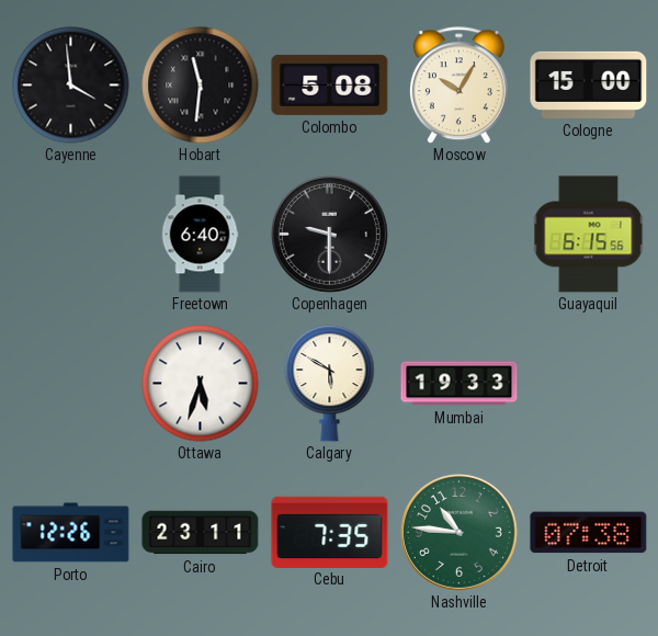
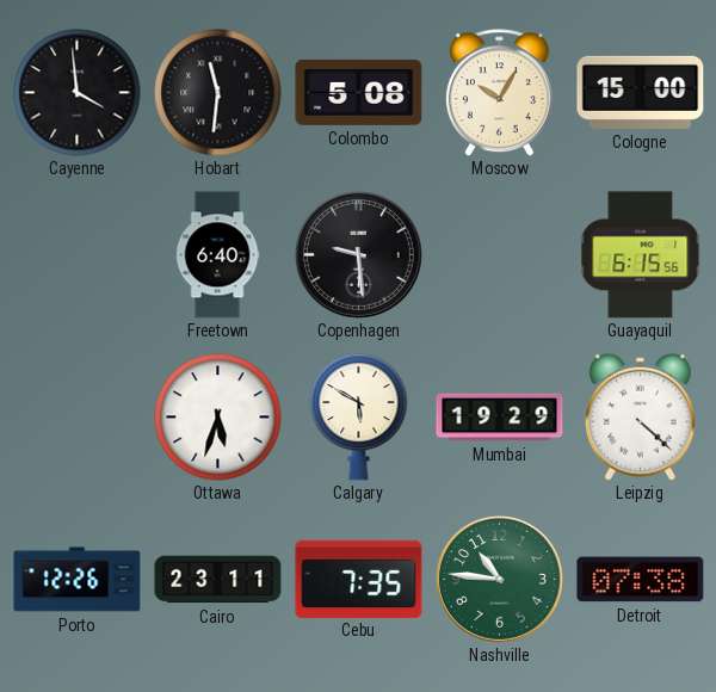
Copenhagen: 9:30 -> 9:29
Mumbai: 19:33 -> 19:29
Leipzig: none -> 4:22
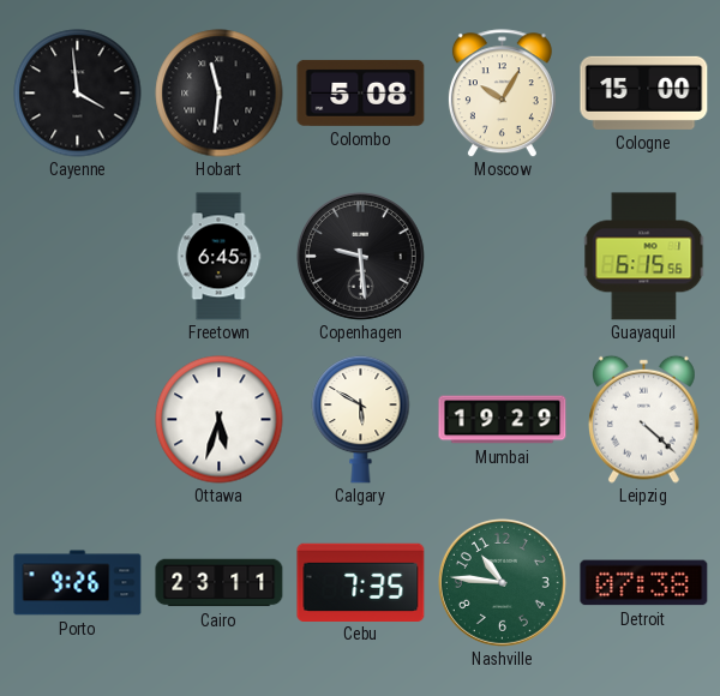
Freetown: 6:40 -> 6:45
Porto: 12:26 -> 9:26
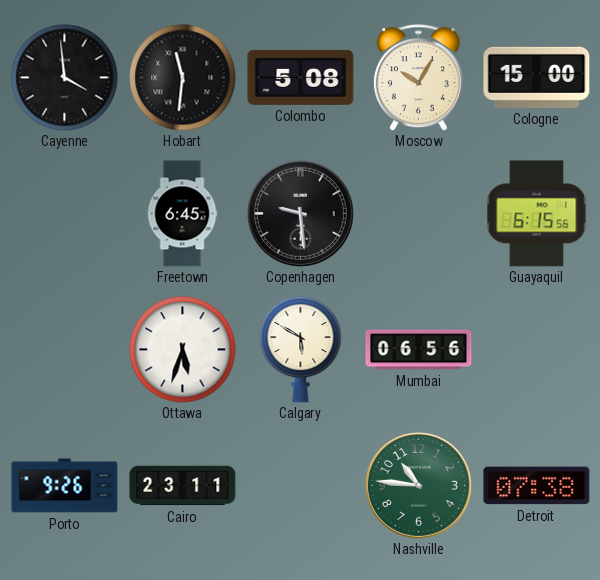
Mumbai: 19:29 -> 06:56
Leipzig: 4:22 -> none
Cebu: 7:35 -> none
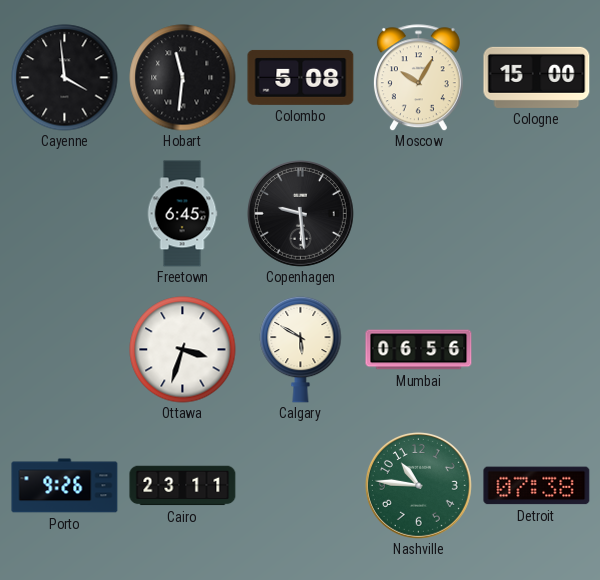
Guayaquil: 6:15 -> none
Ottawa: 5:33 -> 3:33
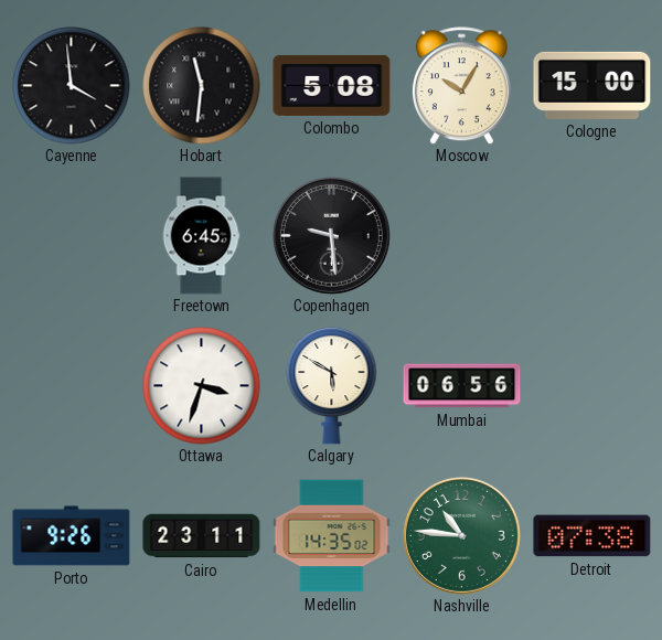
Medellin: none -> 14:35
